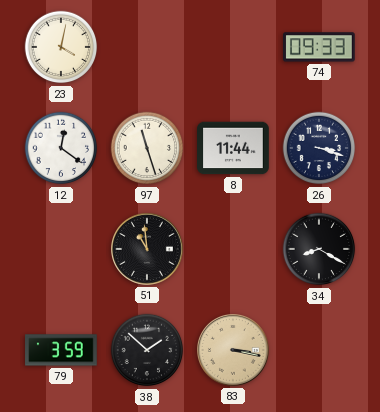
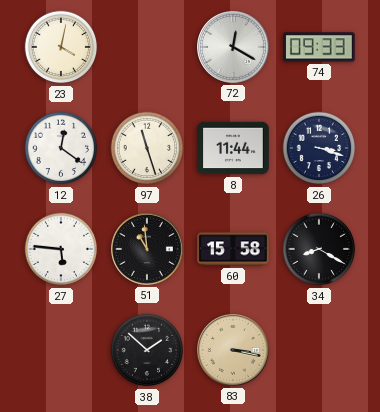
72: none -> 12:20
27: none -> 5:46
60: none -> 15:58
79: 3:59 -> none
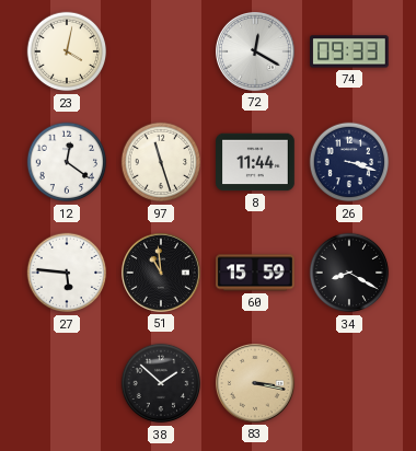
60: 15:58 -> 15:59
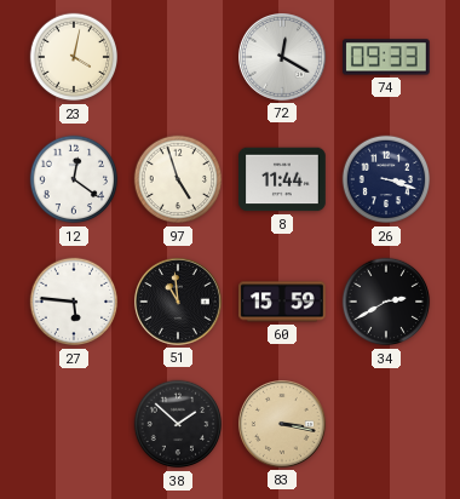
97: 11:27 -> 4:57
34: 8:20 -> 2:40
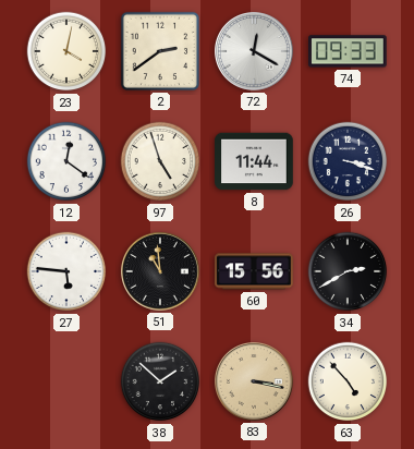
2: none -> 2:39
60: 15:59 -> 15:56
63: none -> 4:53
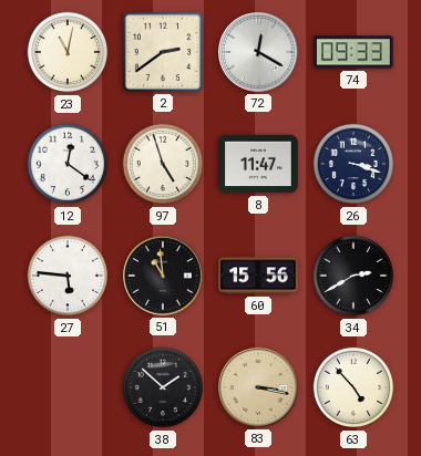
23: 4:02 -> 11:02
8: 11:44 -> 11:47
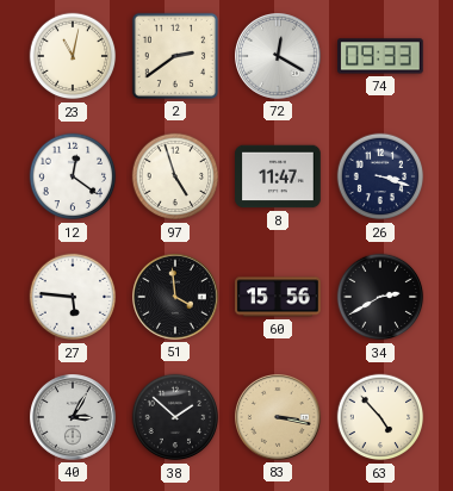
51: 10:59 -> 3:59
40: none -> 3:05
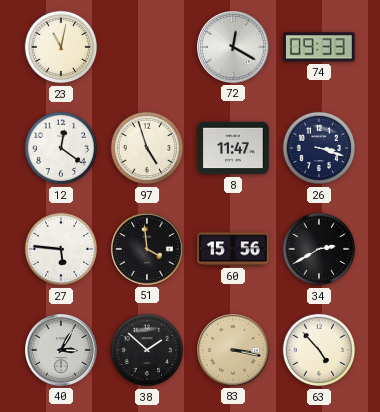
2: 2:39 -> none
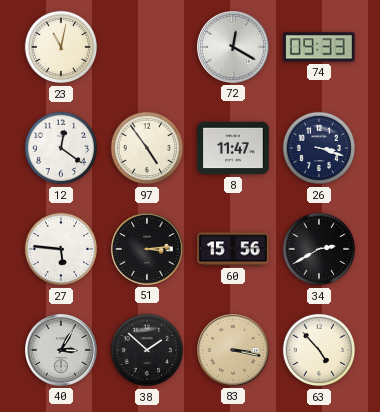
97: 4:57 -> 4:54
51: 3:59 -> 3:14
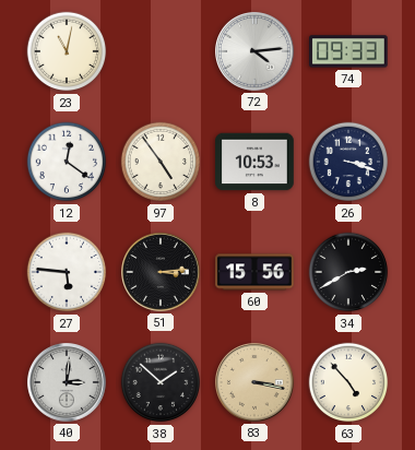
72: 12:20 -> 4:14
8: 11:47 -> 10:53
40: 3:05 -> 3:01
